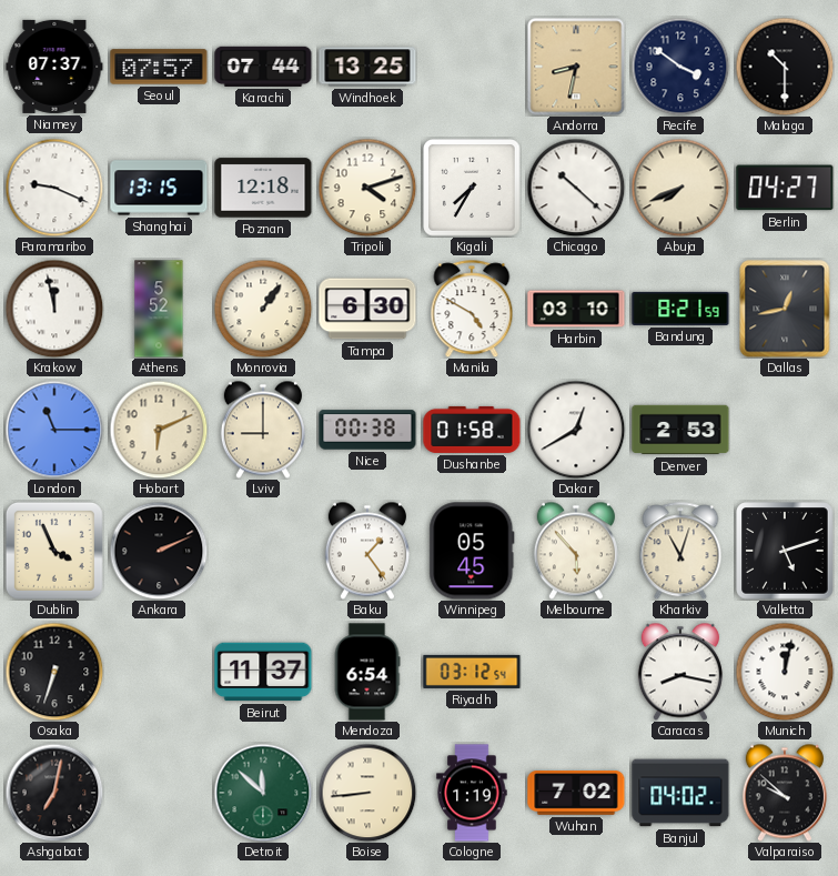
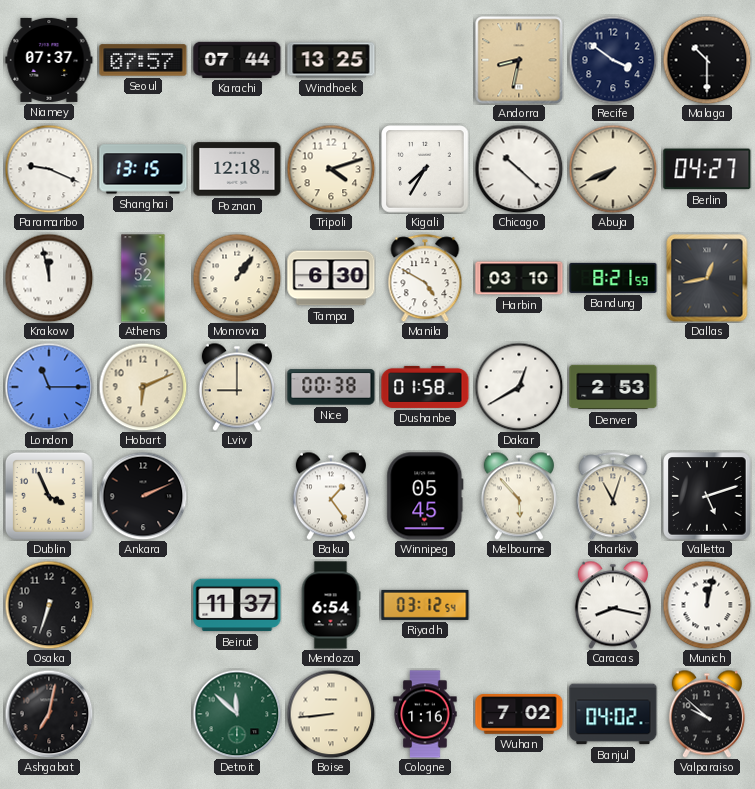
Cologne: 1:19 -> 1:16
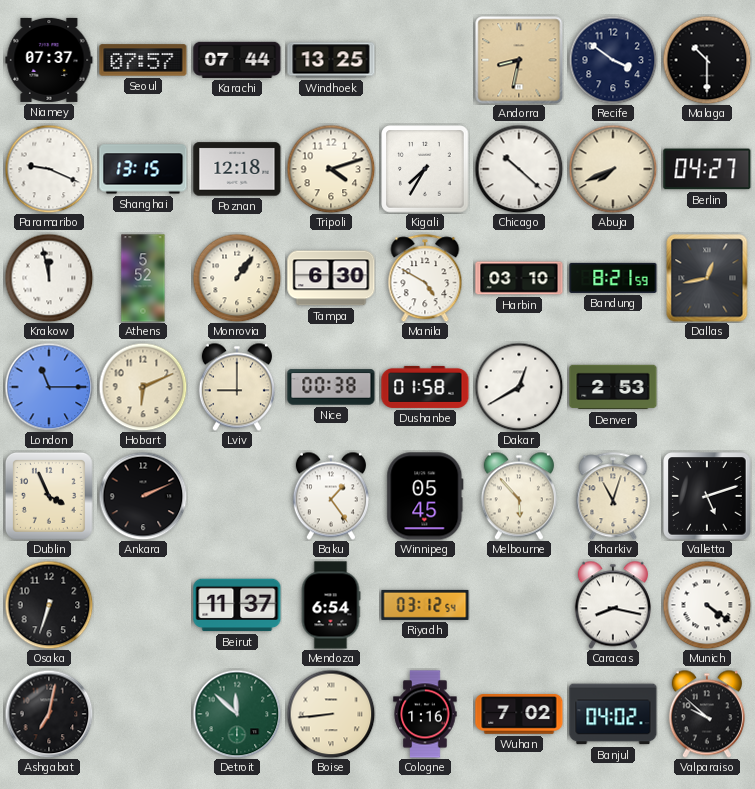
Munich: 12:02 -> 4:21
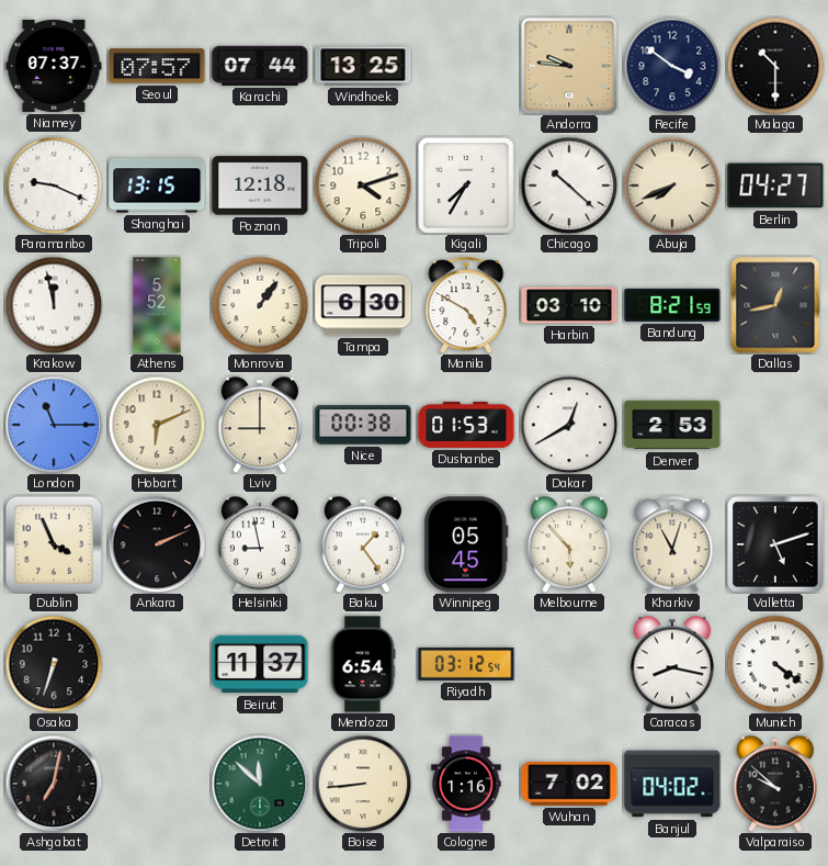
Andorra: 8:32 -> 9:46
Dushanbe: 01:58 -> 01:53
Helsinki: none -> 8:58
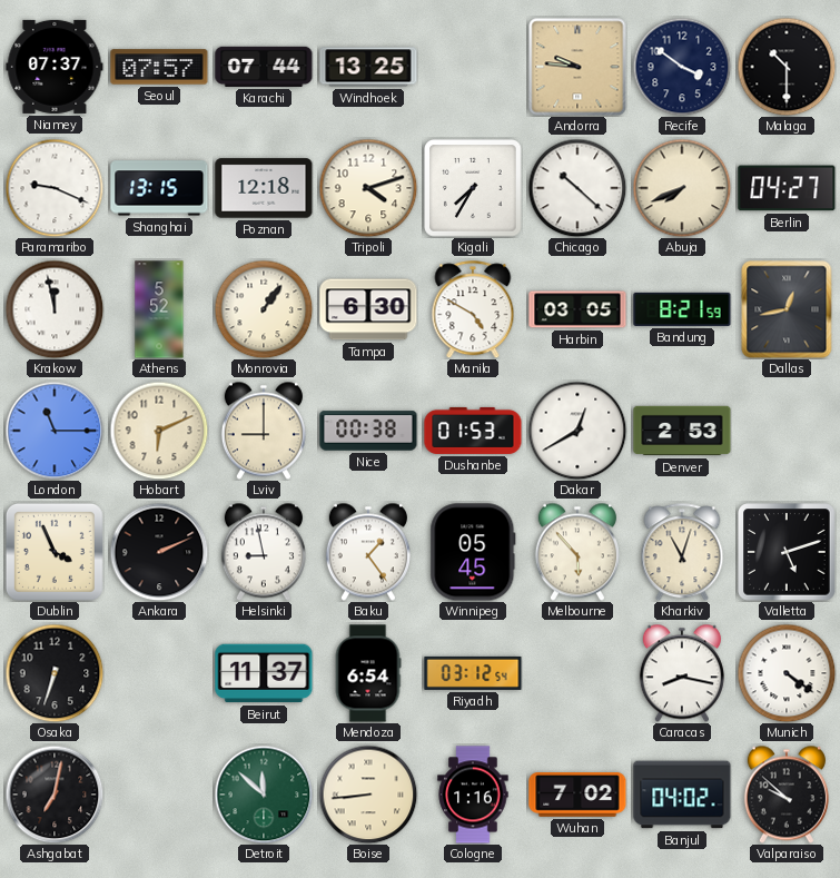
Harbin: 03:10 -> 03:05
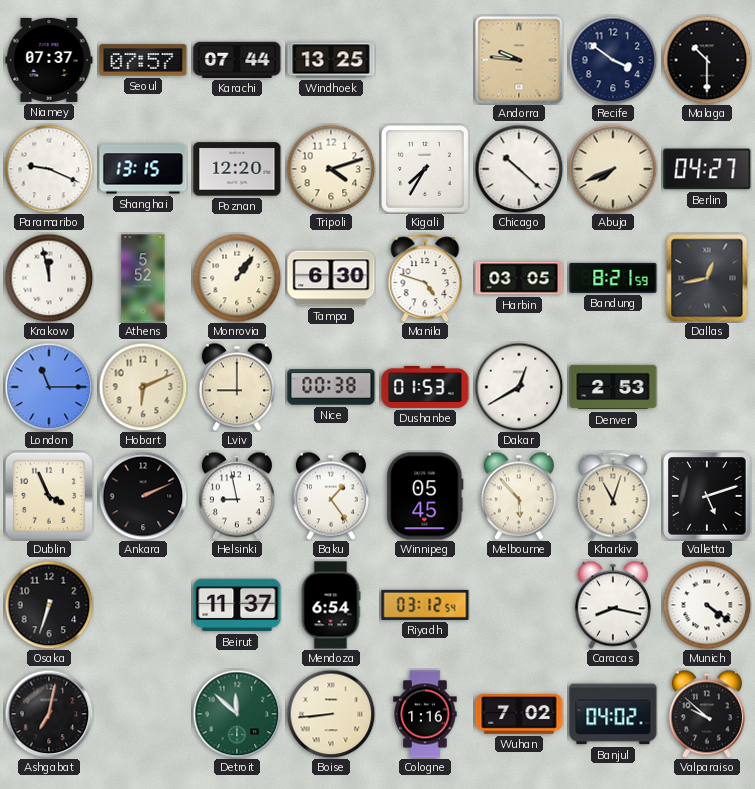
Poznan: 12:18 -> 12:20
Manila: 4:50 -> 4:48
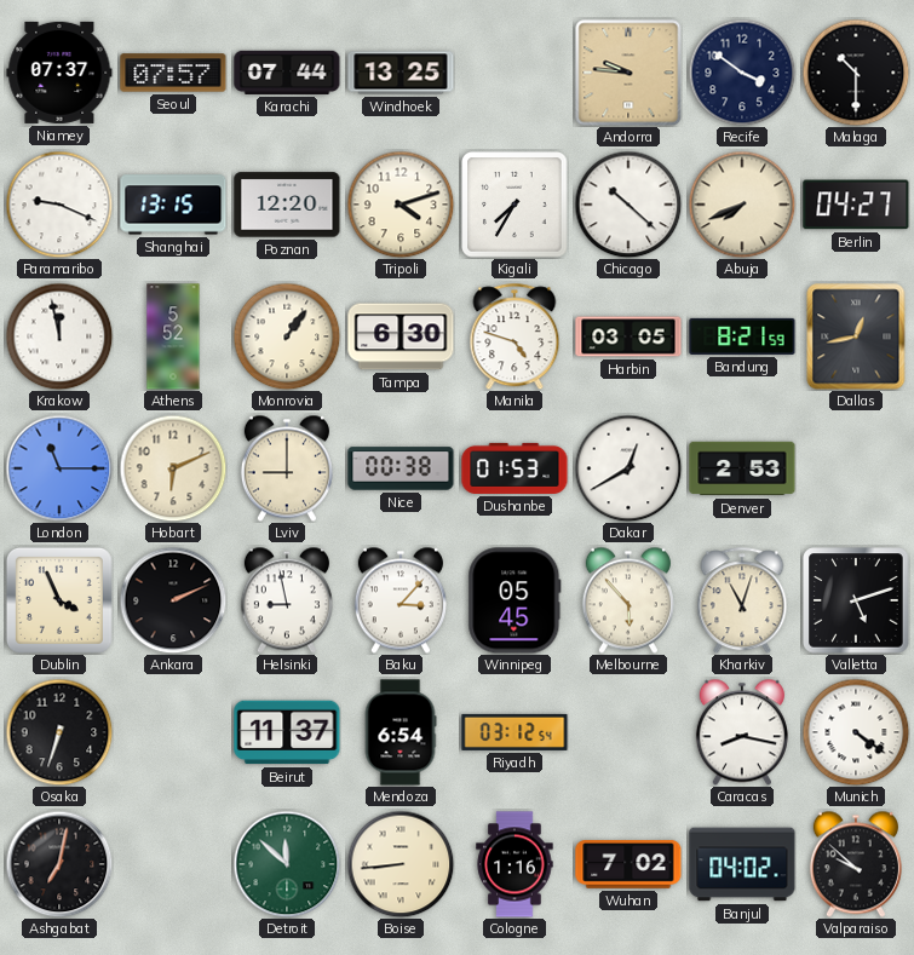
Baku: 1:24 -> 3:07
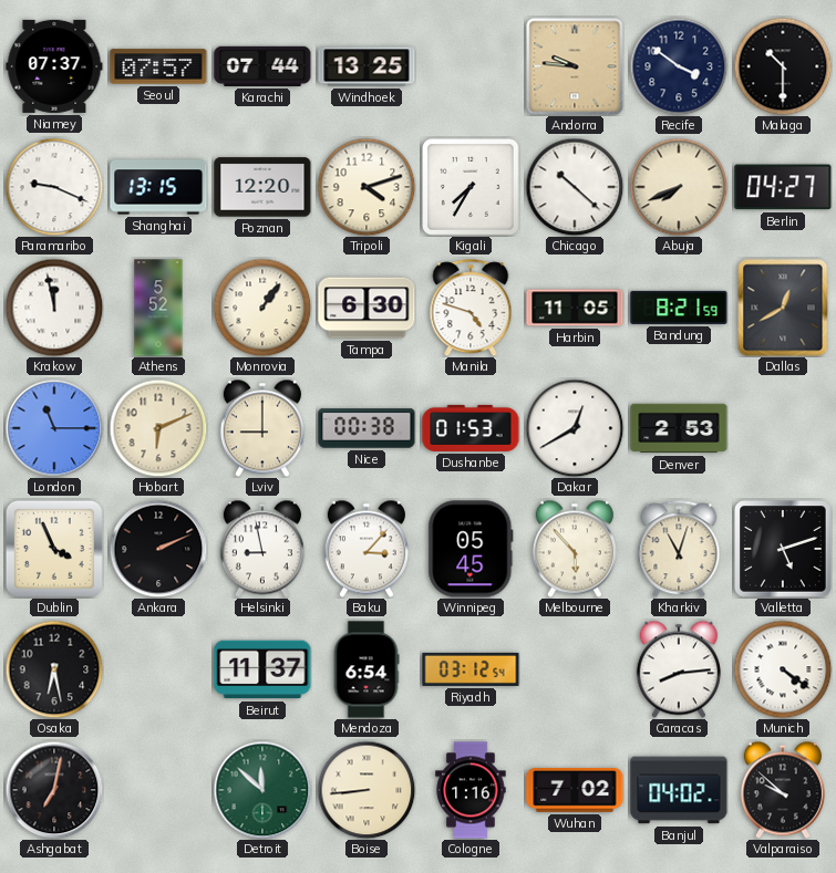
Harbin: 03:05 -> 11:05
Dallas: 12:43 -> 12:40
Osaka: 6:33 -> 6:28
Caracas: 8:17 -> 8:14
